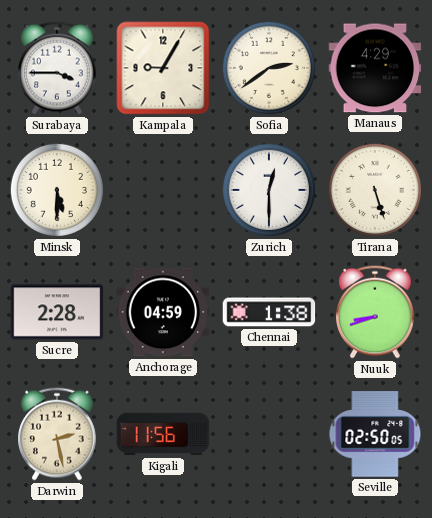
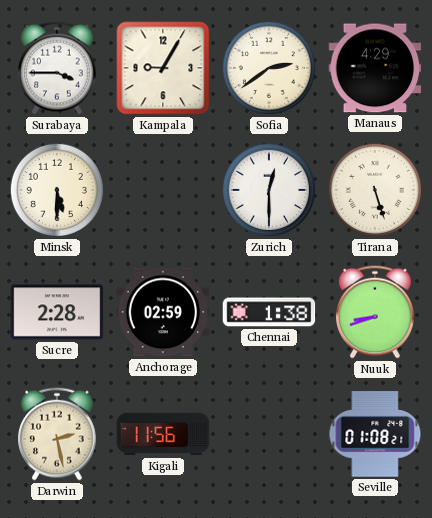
Anchorage: 04:59 -> 02:59
Seville: 02:50 -> 01:08
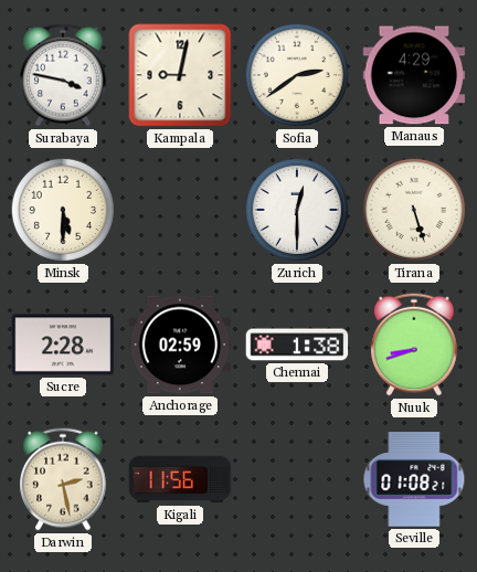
Surabaya: 3:45 -> 3:47
Kampala: 9:05 -> 9:02
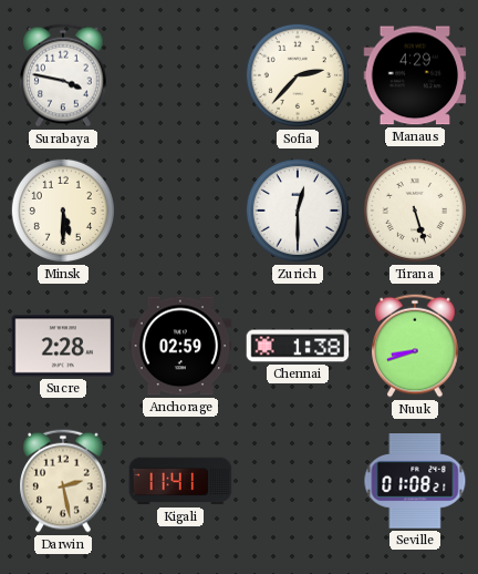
Kampala: 9:02 -> none
Sofia: 2:39 -> 2:37
Kigali: 11:56 -> 11:41
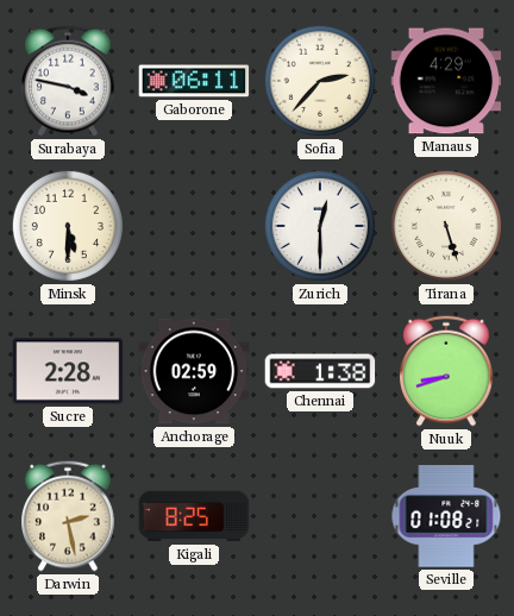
Gaborone: none -> 06:11
Kigali: 11:41 -> 8:25
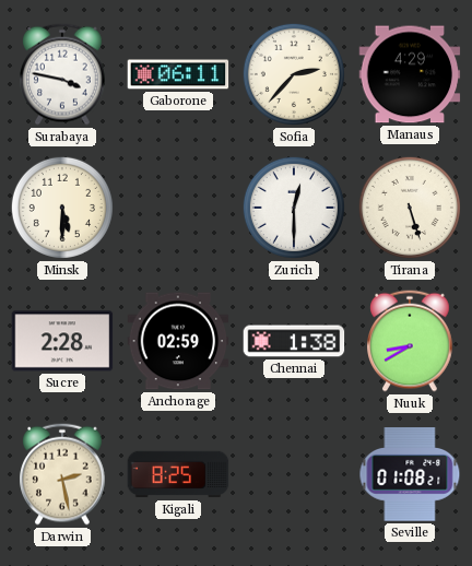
Nuuk: 8:42 -> 8:40
